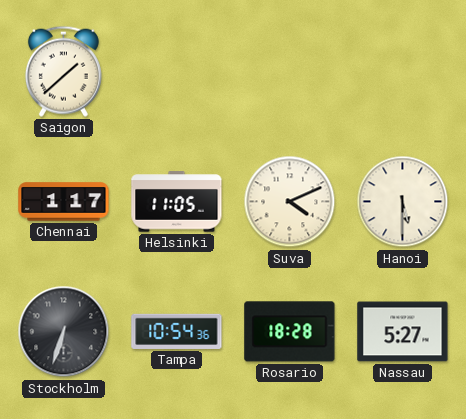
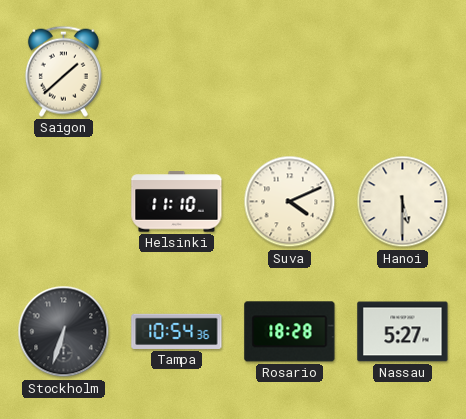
Chennai: 1:17 -> none
Helsinki: 11:05 -> 11:10
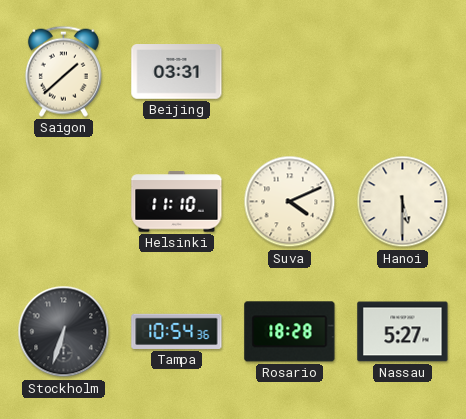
Beijing: none -> 03:31
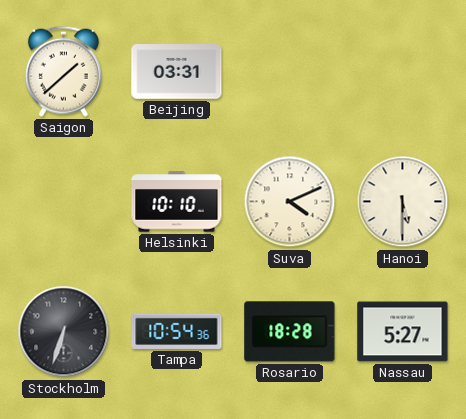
Helsinki: 11:10 -> 10:10
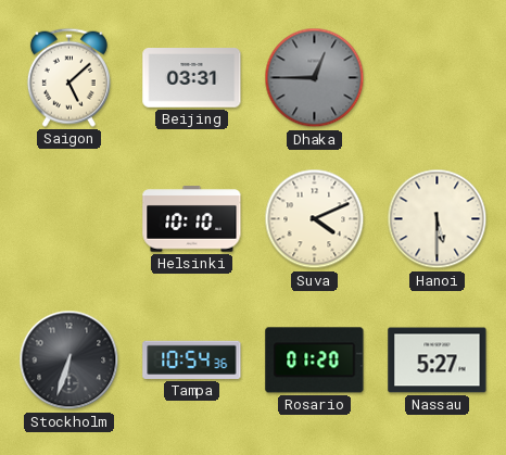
Saigon: 1:38 -> 5:08
Dhaka: none -> 12:45
Rosario: 18:28 -> 01:20
